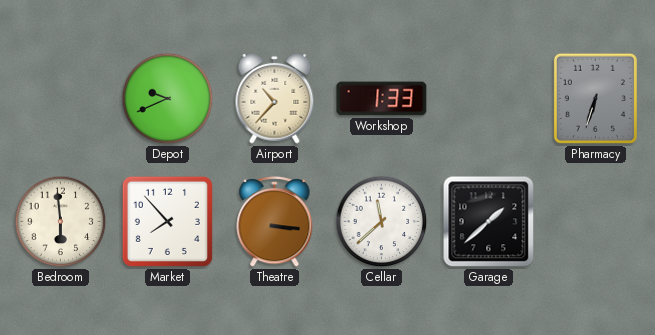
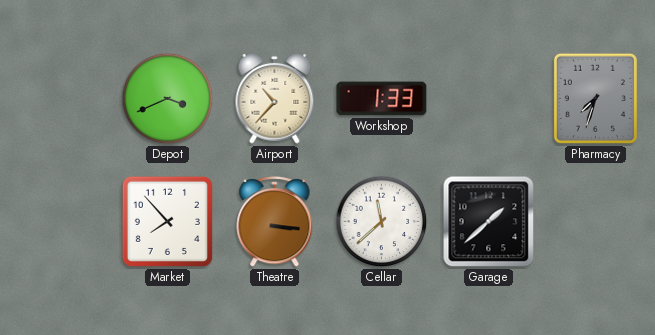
Depot: 9:41 -> 3:41
Pharmacy: 6:33 -> 7:33
Bedroom: 5:59 -> none
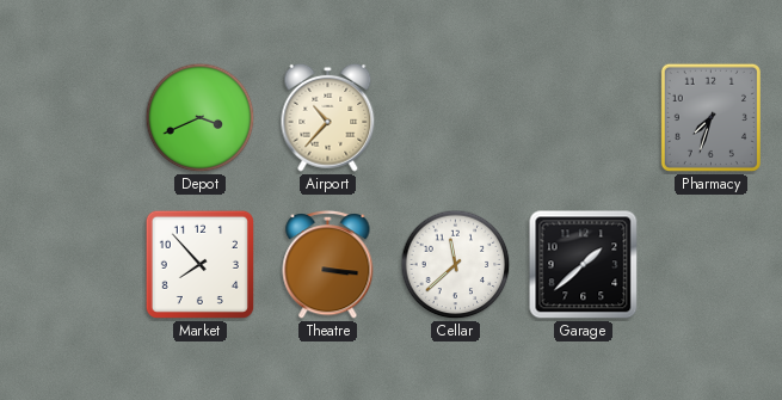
Workshop: 1:33 -> none
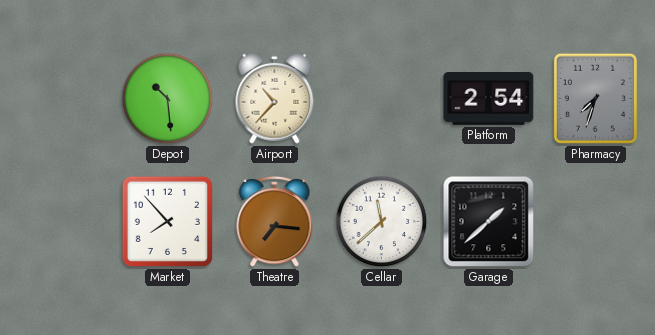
Depot: 3:41 -> 10:29
Platform: none -> 2:54
Theatre: 3:16 -> 7:16
